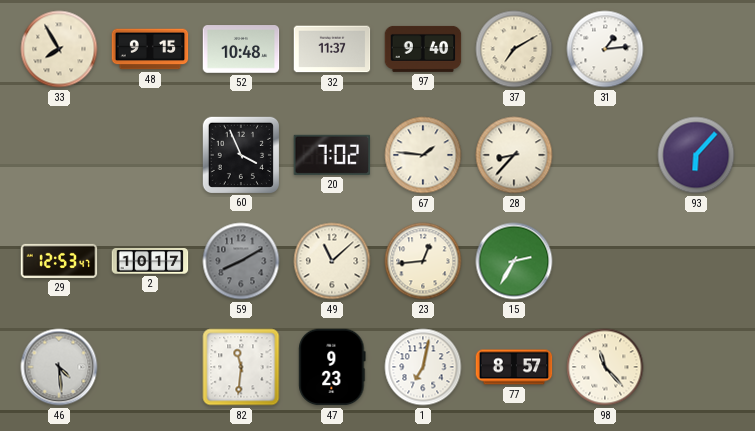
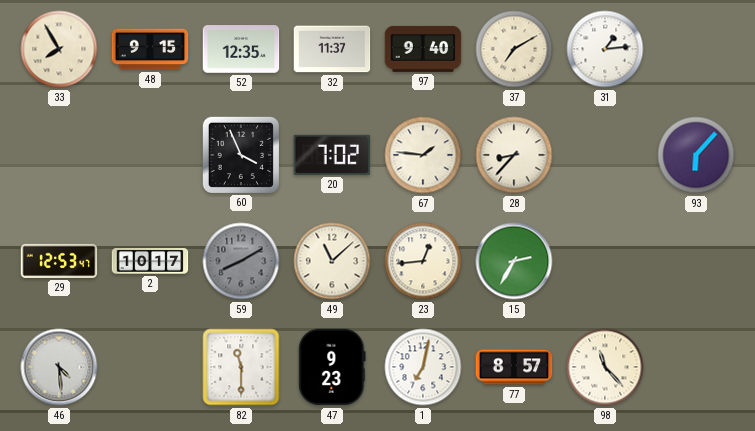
52: 10:48 -> 12:35
82: 11:31 -> 11:30
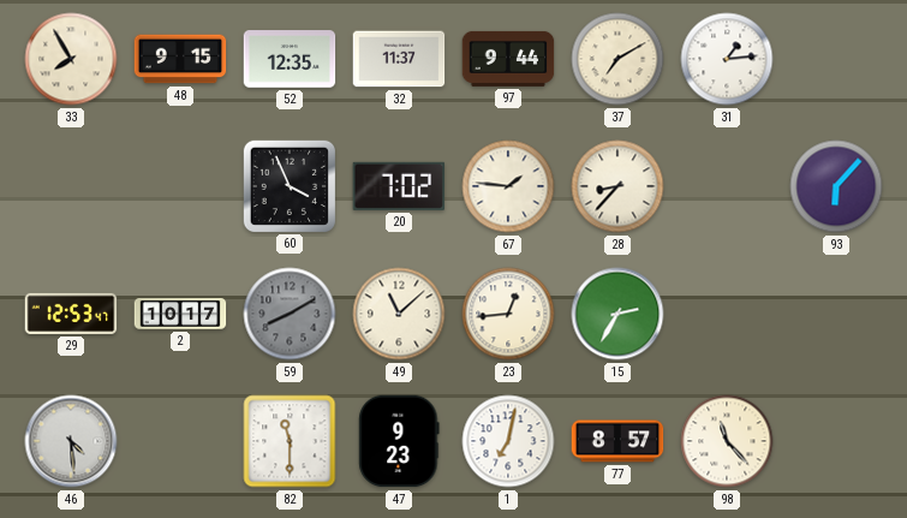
97: 9:40 -> 9:44
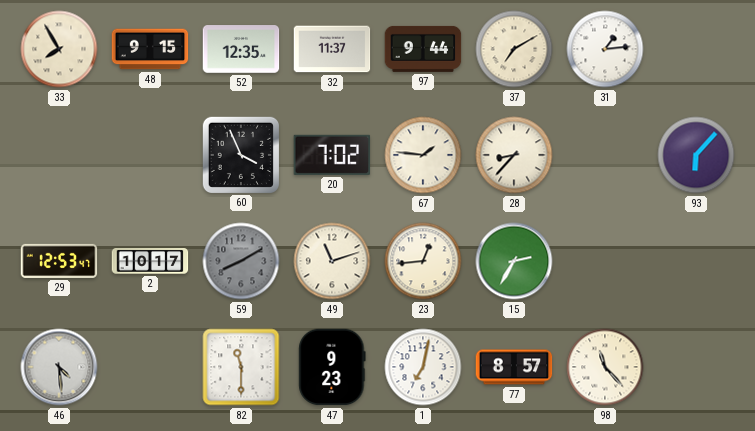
49: 11:08 -> 11:12
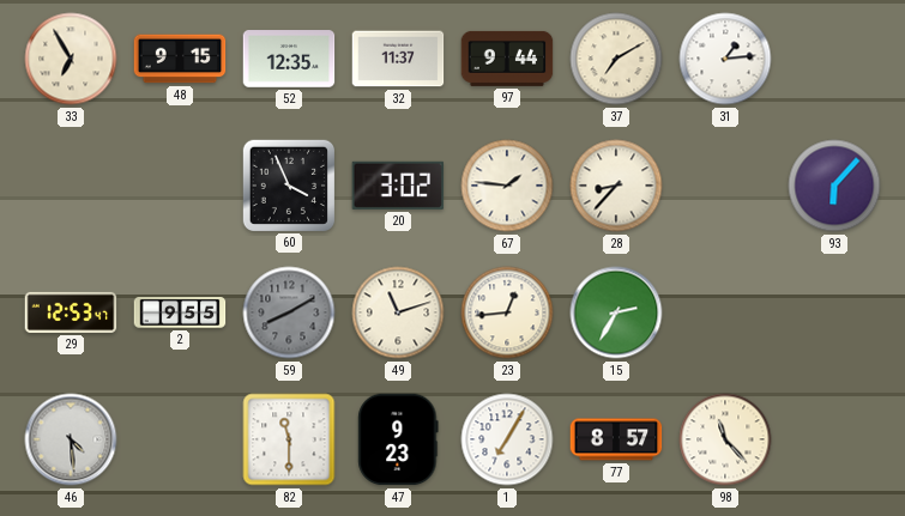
33: 7:55 -> 6:55
20: 7:02 -> 3:02
2: 10:17 -> 9:55
1: 7:02 -> 7:05
